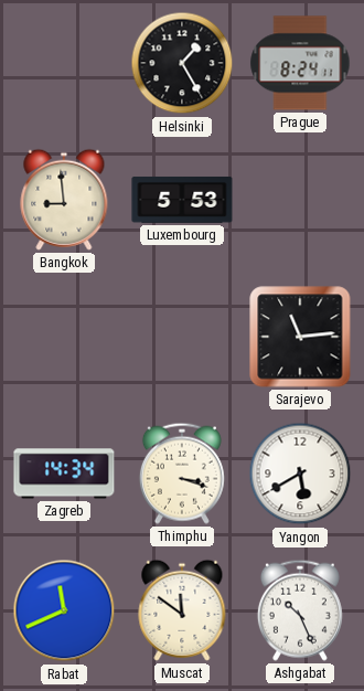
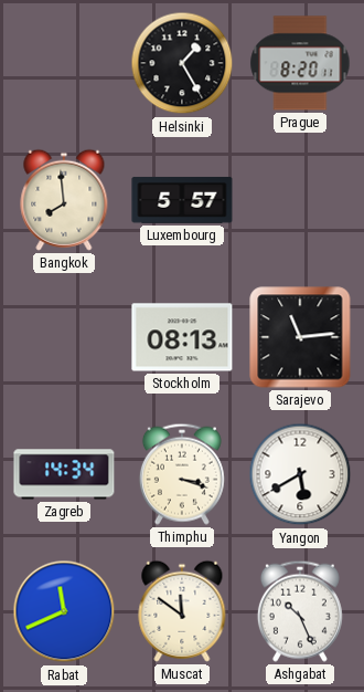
Prague: 8:24 -> 8:20
Bangkok: 8:59 -> 7:59
Luxembourg: 5:53 -> 5:57
Stockholm: none -> 08:13
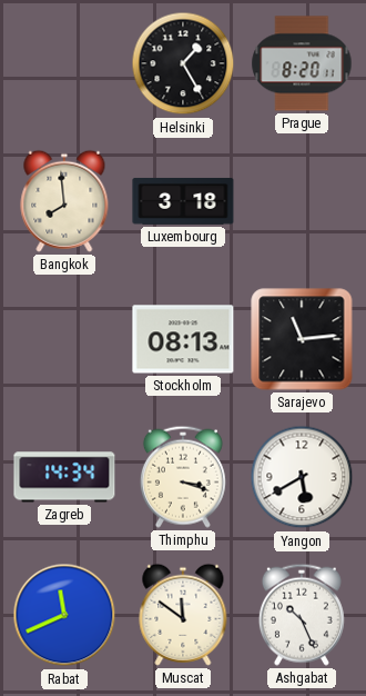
Luxembourg: 5:57 -> 3:18
